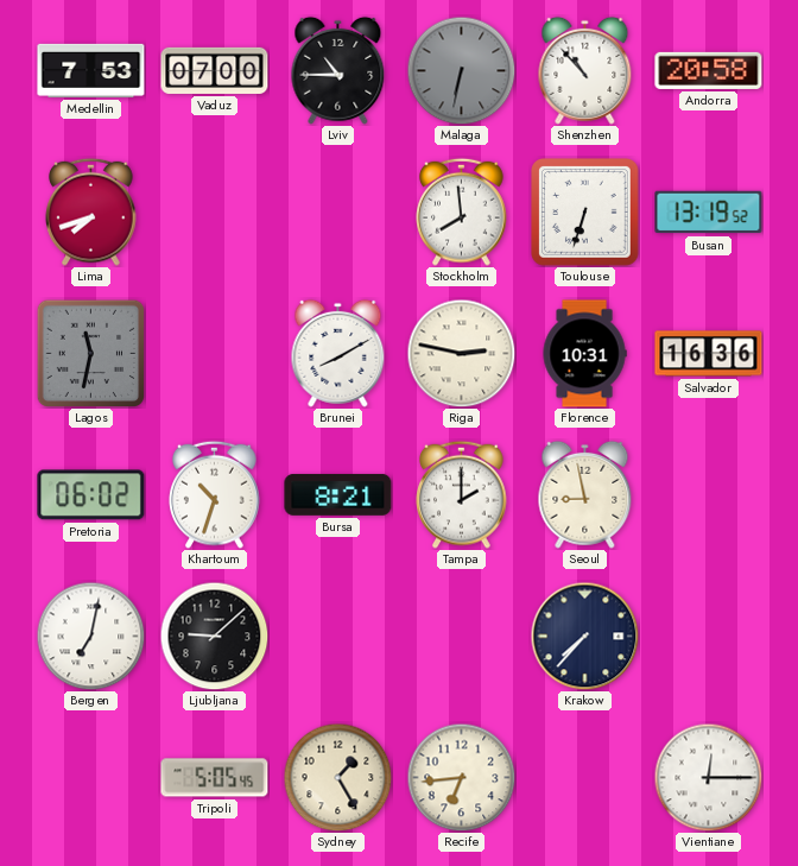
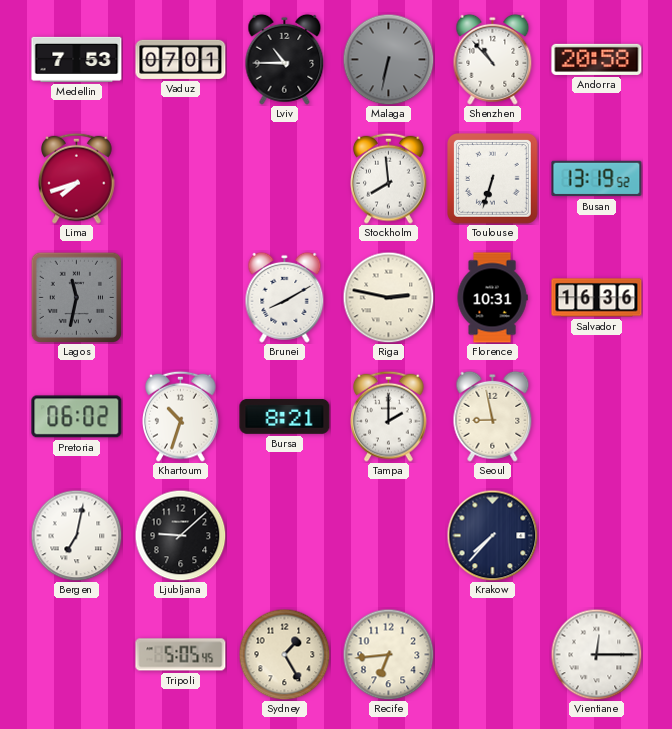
Vaduz: 07:00 -> 07:01
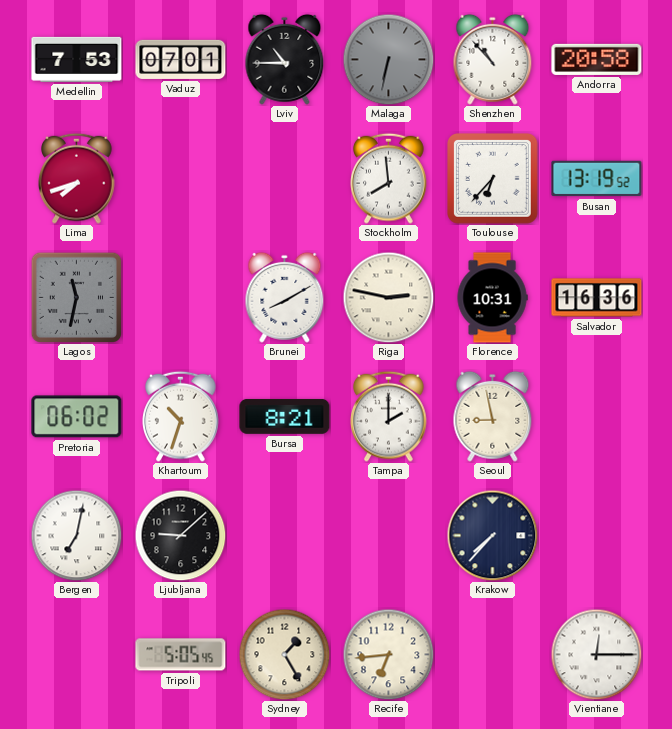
Toulouse: 6:33 -> 6:37
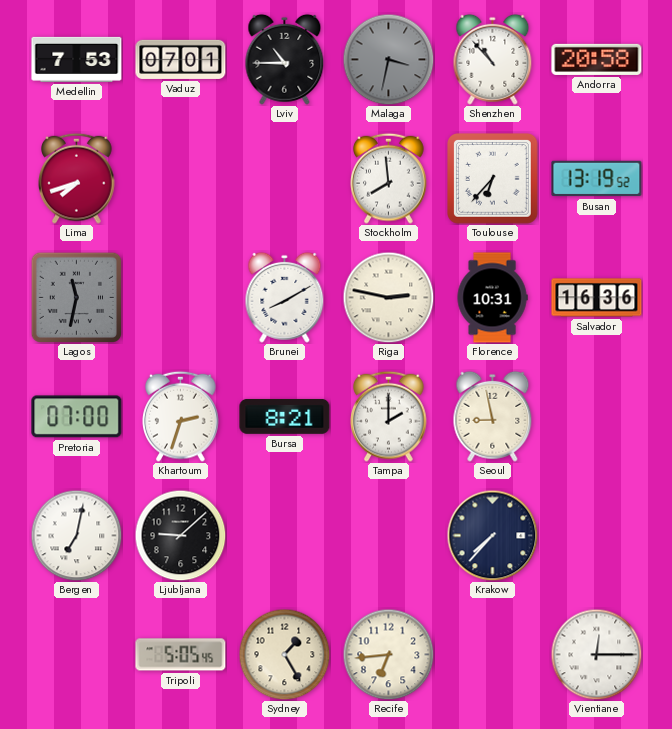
Malaga: 6:32 -> 3:32
Pretoria: 06:02 -> 07:00
Khartoum: 10:33 -> 2:33
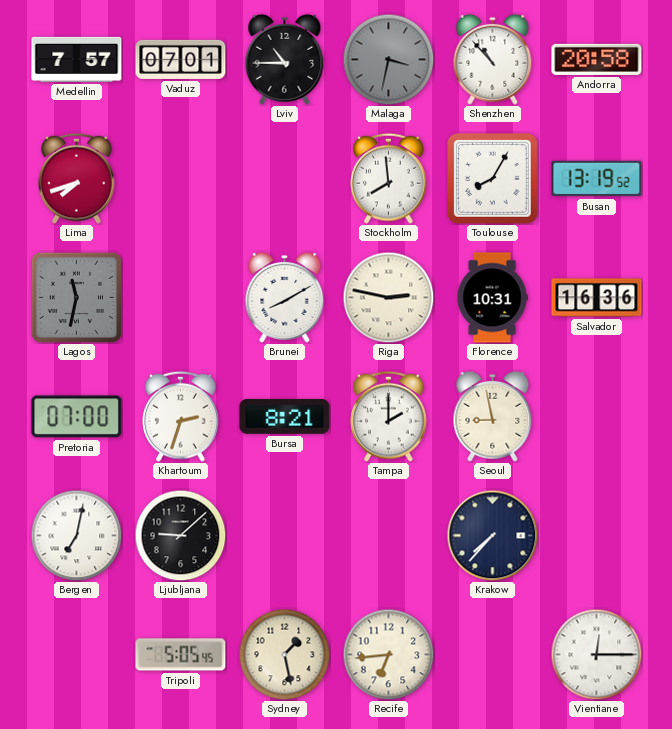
Medellin: 7:53 -> 7:57
Toulouse: 6:37 -> 8:05
Sydney: 1:25 -> 1:28
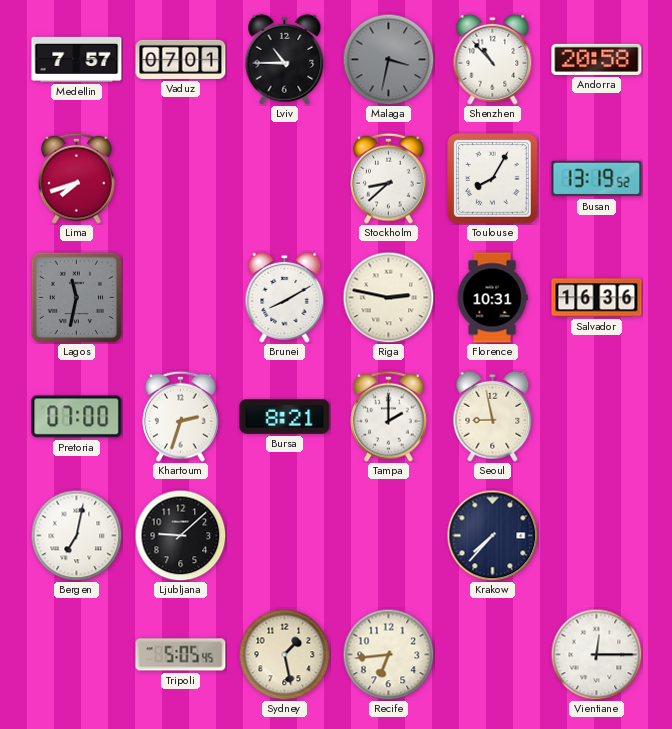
Stockholm: 7:59 -> 8:38
